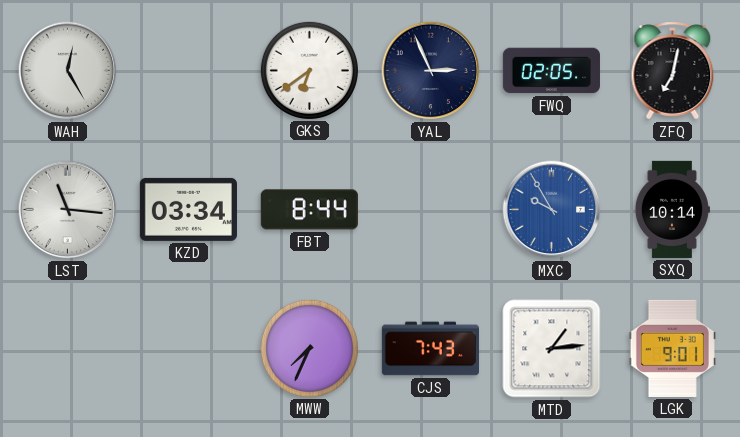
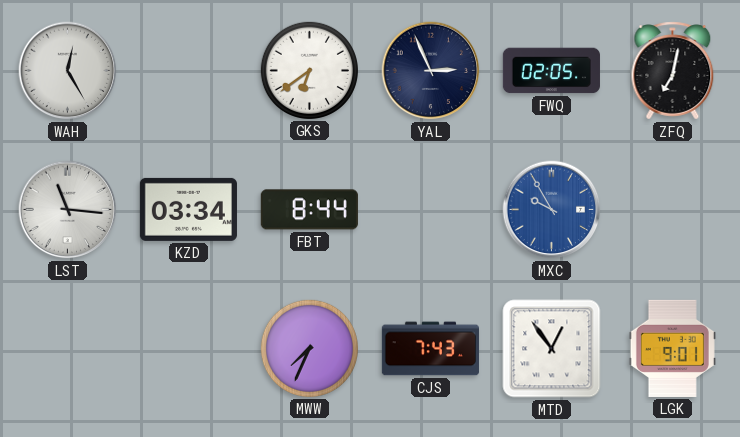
SXQ: 10:14 -> none
MTD: 1:14 -> 12:54
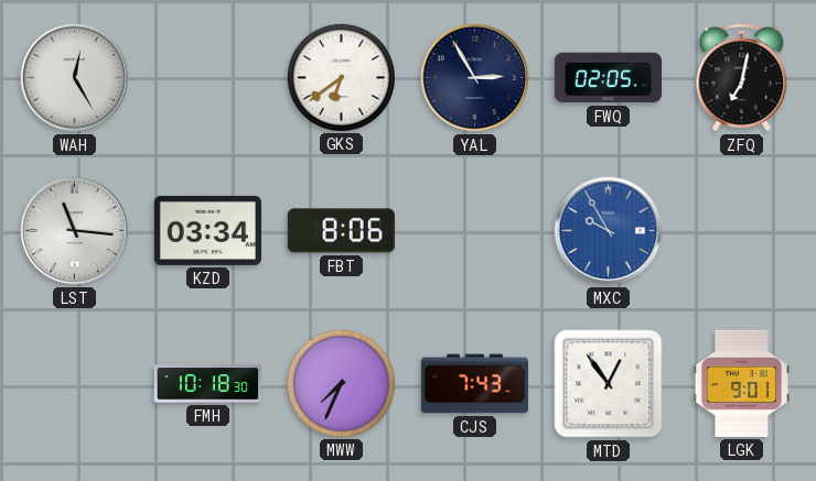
YAL: 2:56 -> 2:55
FBT: 8:44 -> 8:06
FMH: none -> 10:18
